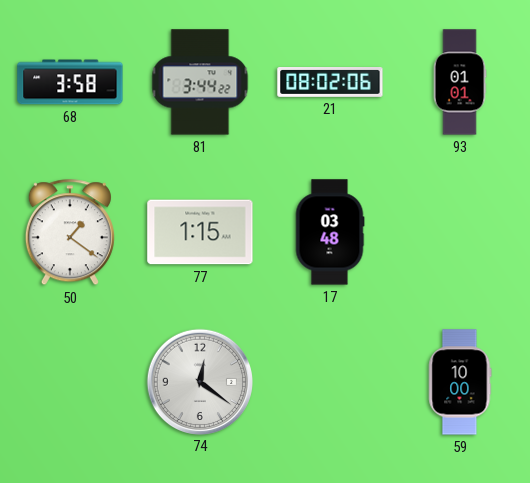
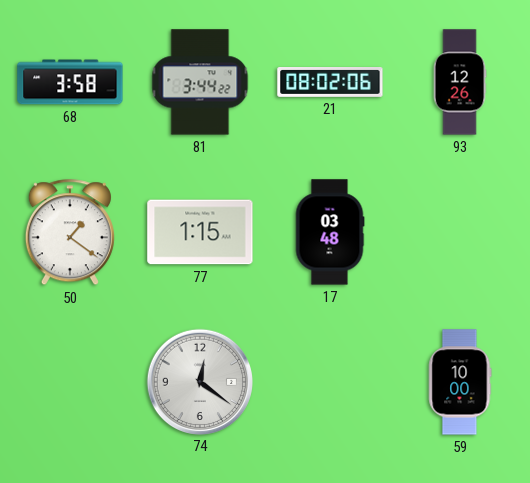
93: 01:01 -> 12:26
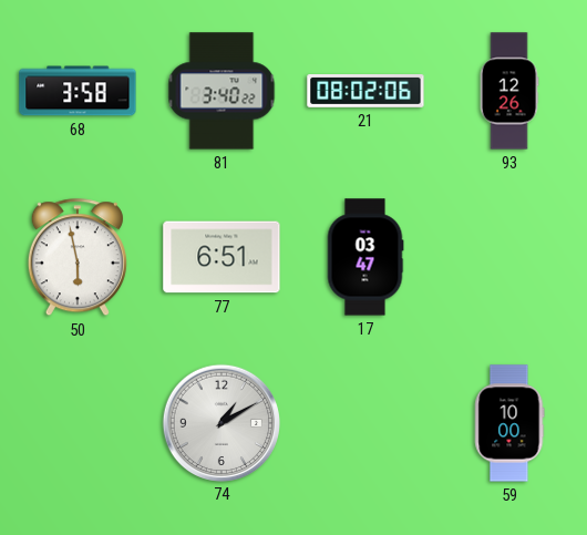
81: 3:44 -> 3:40
50: 1:21 -> 5:58
77: 1:15 -> 6:51
17: 03:48 -> 03:47
74: 12:21 -> 1:10
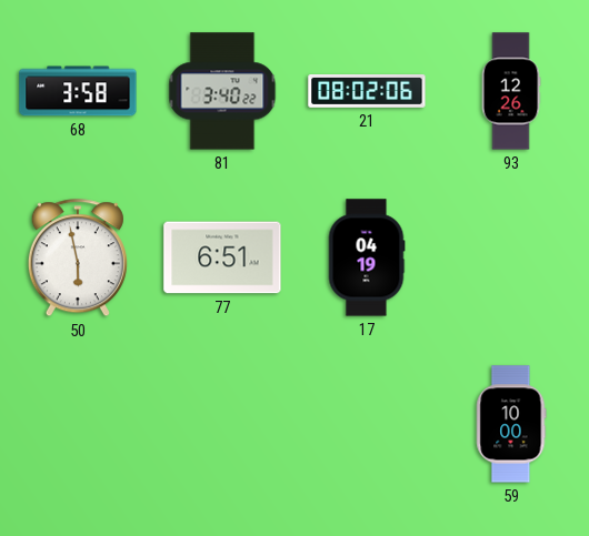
17: 03:47 -> 04:19
74: 1:10 -> none
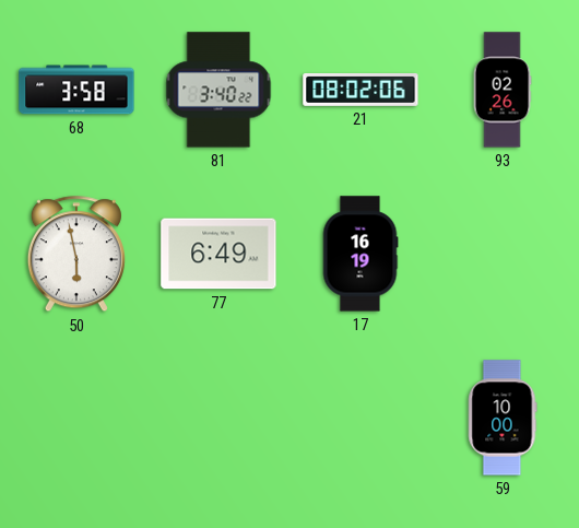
93: 12:26 -> 02:26
77: 6:51 -> 6:49
17: 04:19 -> 16:19
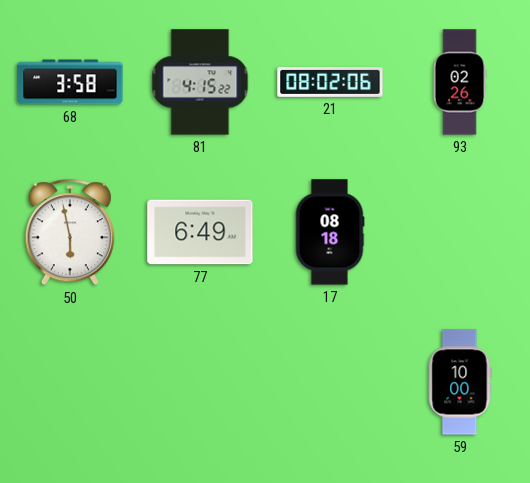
81: 3:40 -> 4:15
17: 16:19 -> 08:18
